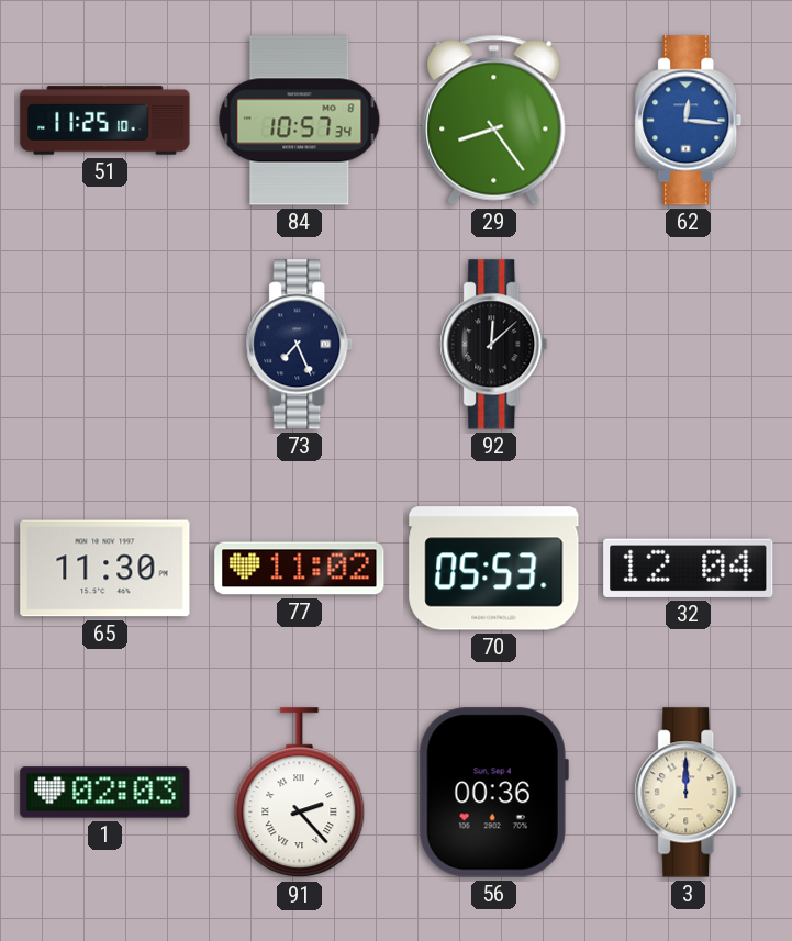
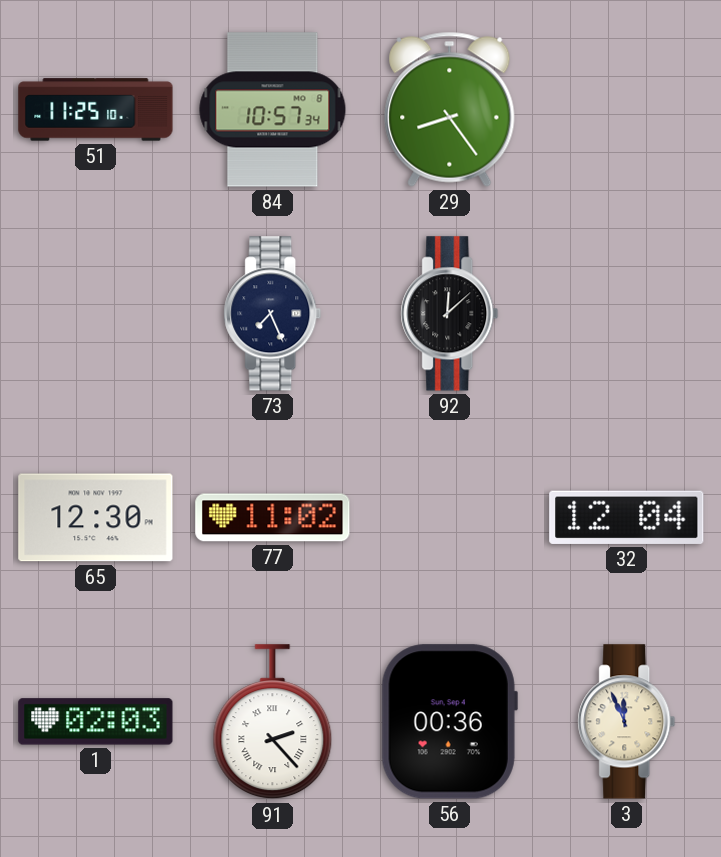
62: 12:16 -> none
65: 11:30 -> 12:30
70: 05:53 -> none
3: 12:00 -> 11:56
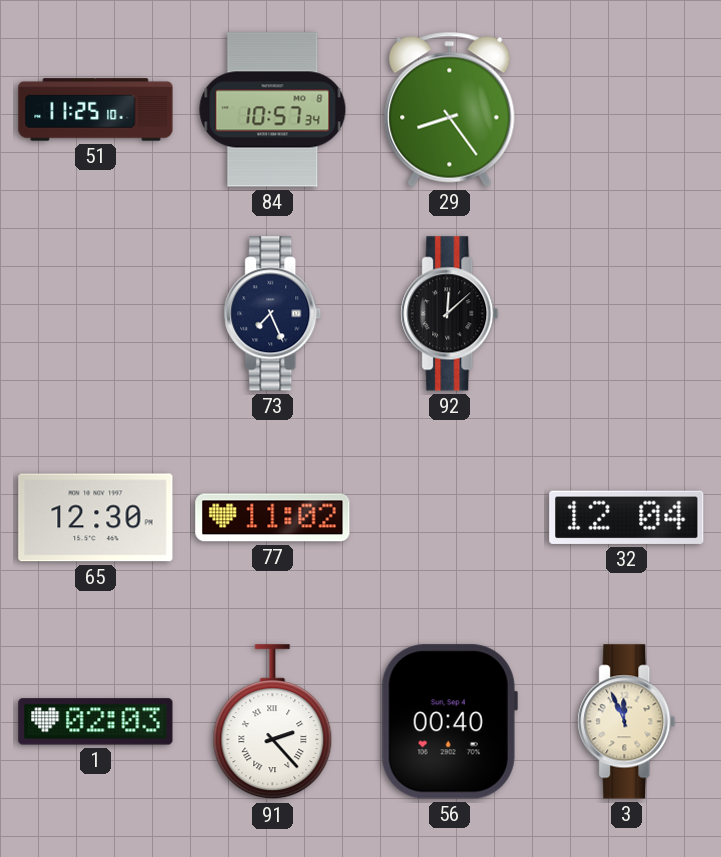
56: 00:36 -> 00:40
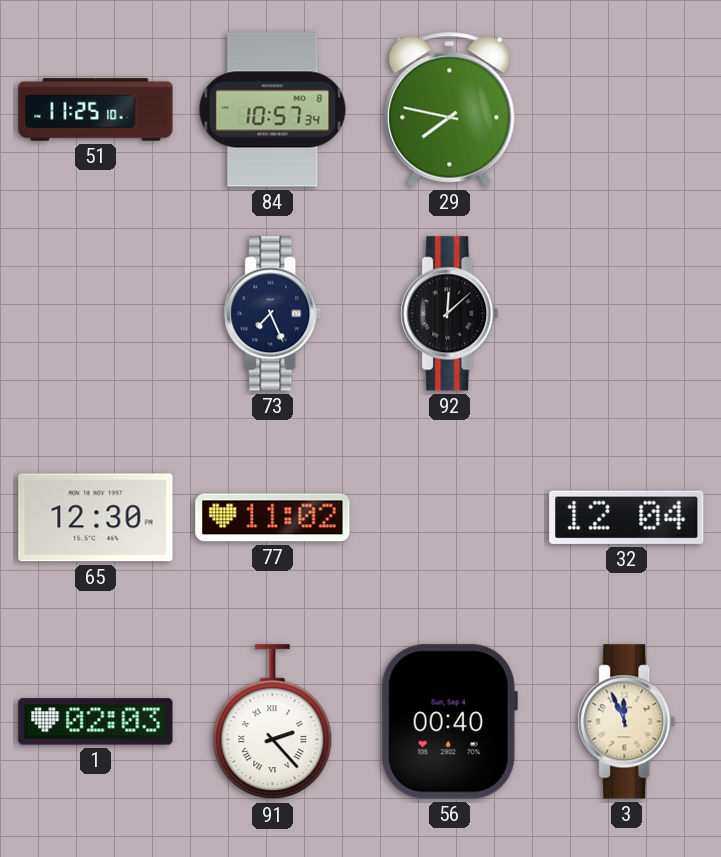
29: 8:24 -> 7:47
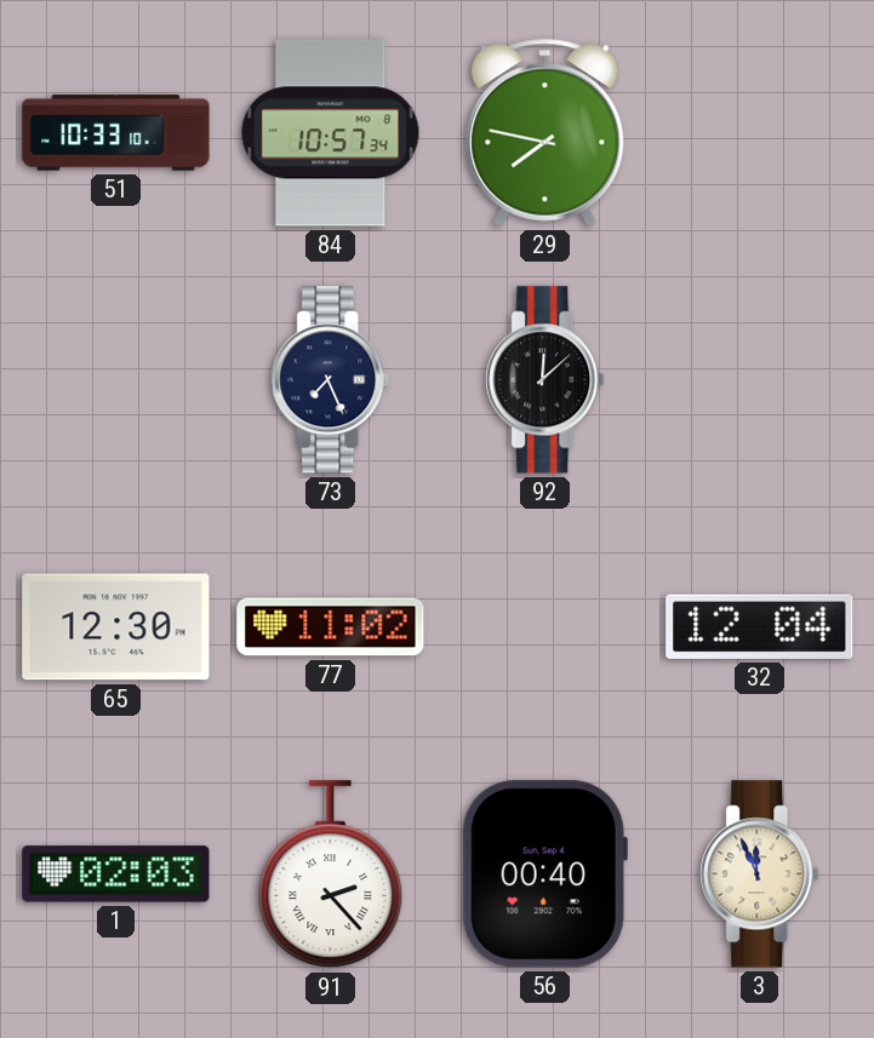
51: 11:25 -> 10:33
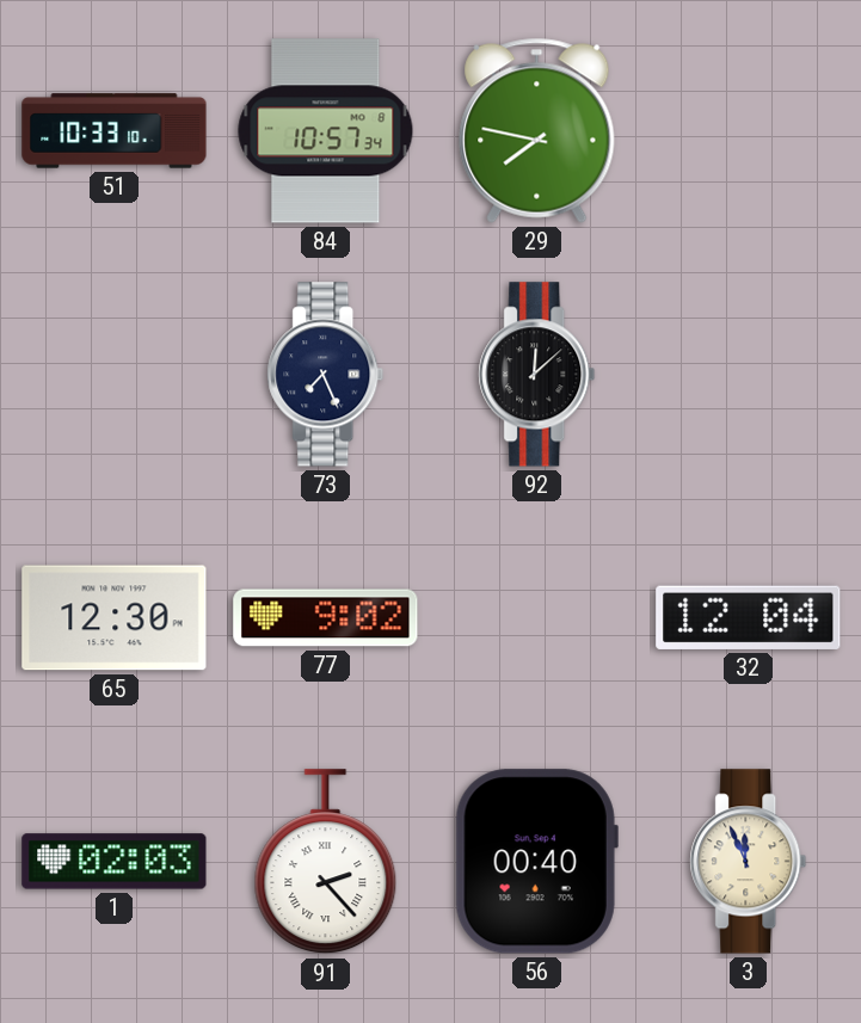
77: 11:02 -> 9:02
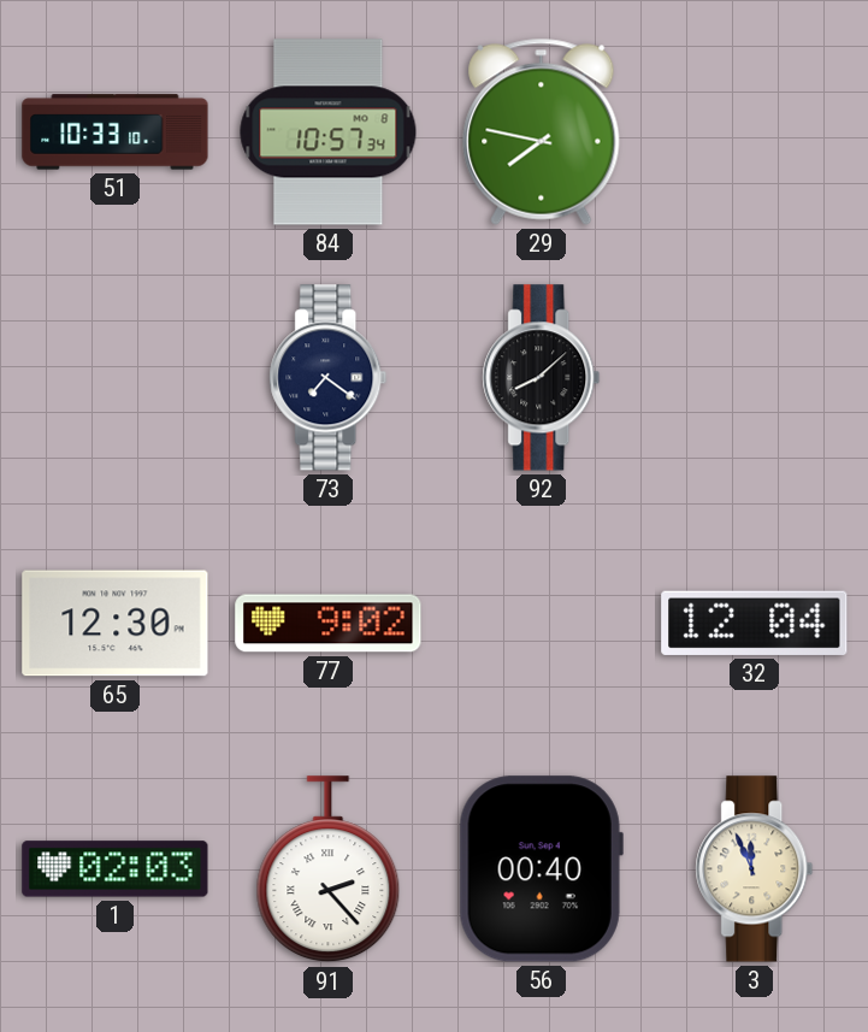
73: 7:26 -> 7:21
92: 12:08 -> 8:08
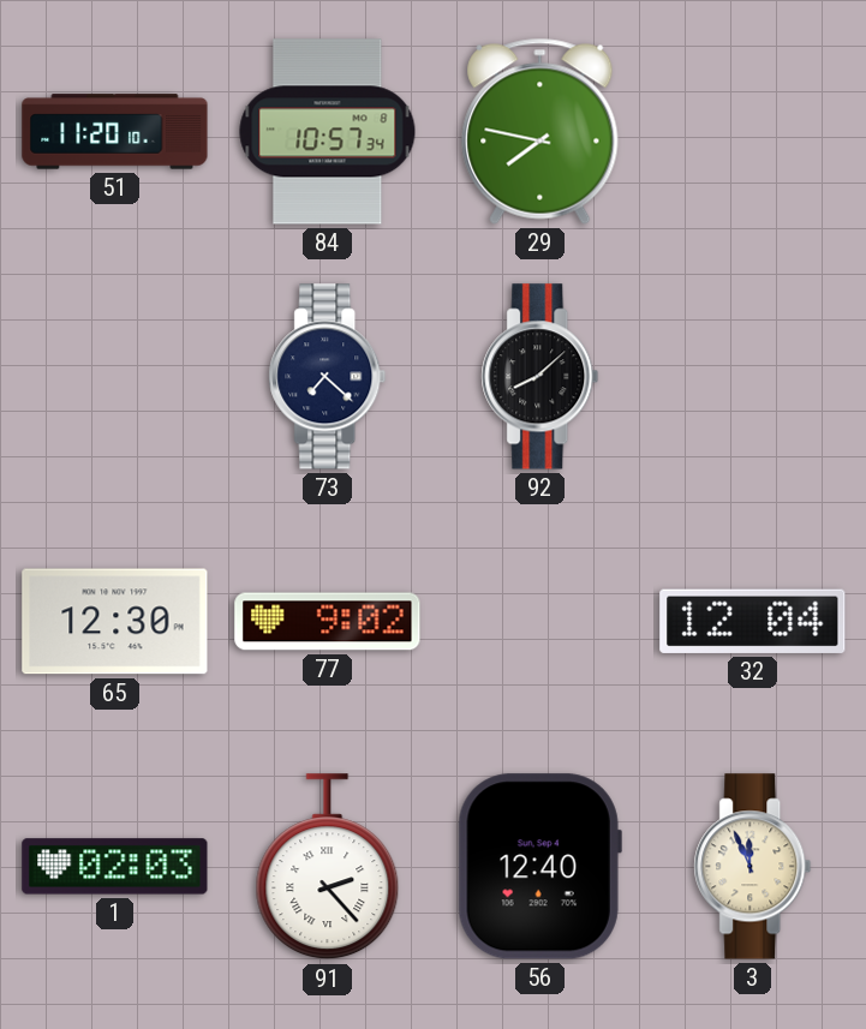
51: 10:33 -> 11:20
73: 7:21 -> 7:22
56: 00:40 -> 12:40
